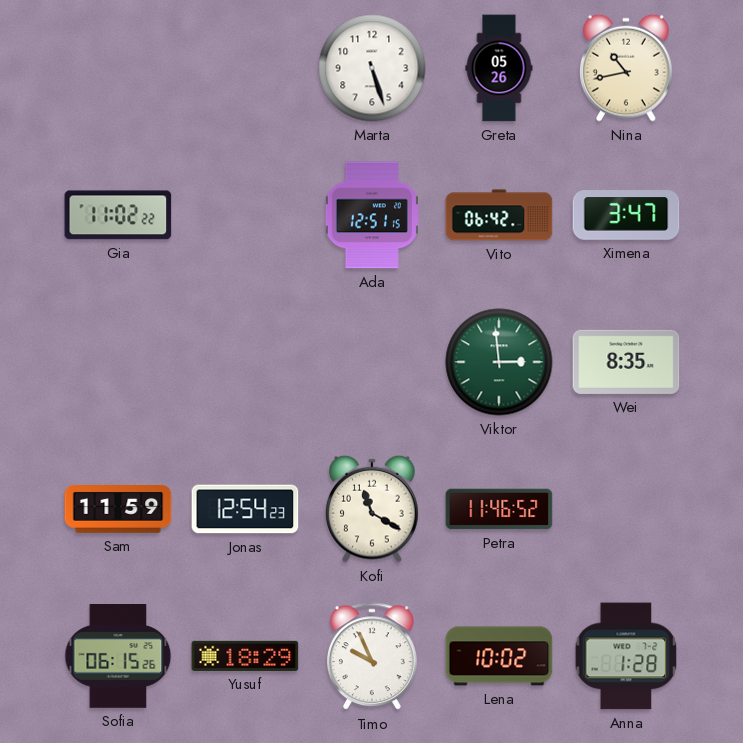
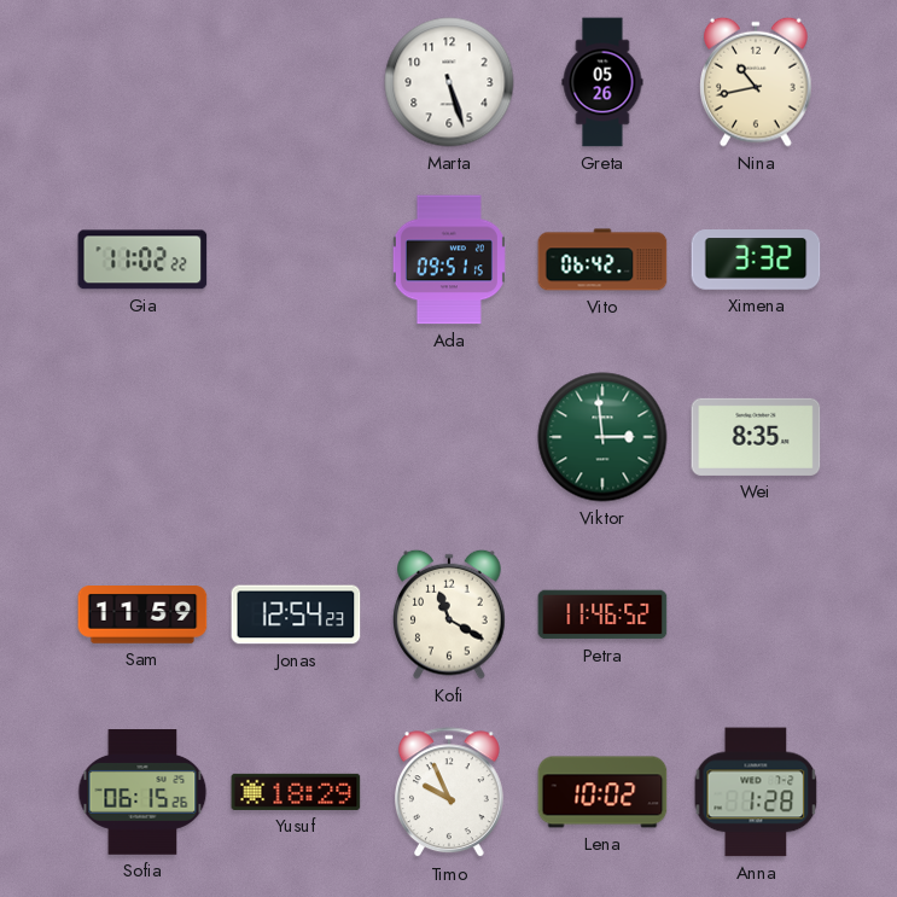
Ada: 12:51 -> 09:51
Ximena: 3:47 -> 3:32
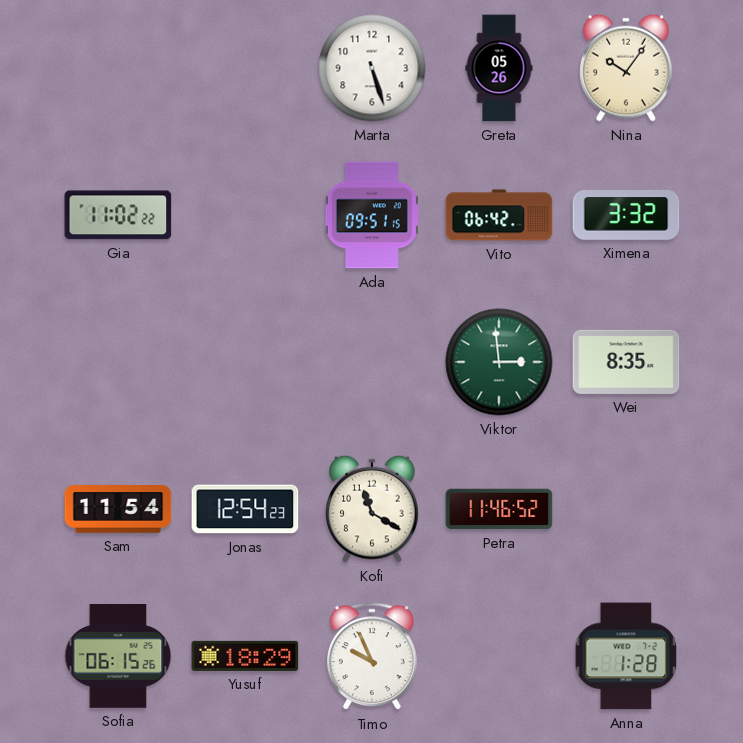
Nina: 10:43 -> 10:06
Sam: 11:59 -> 11:54
Lena: 10:02 -> none
